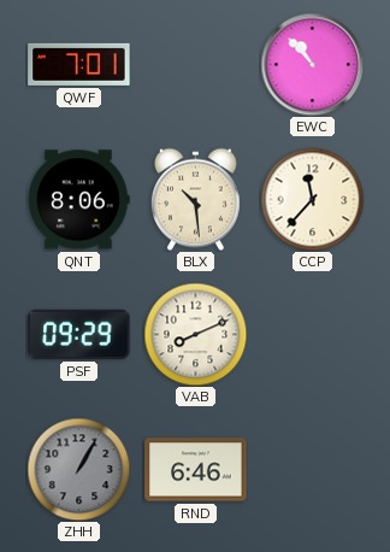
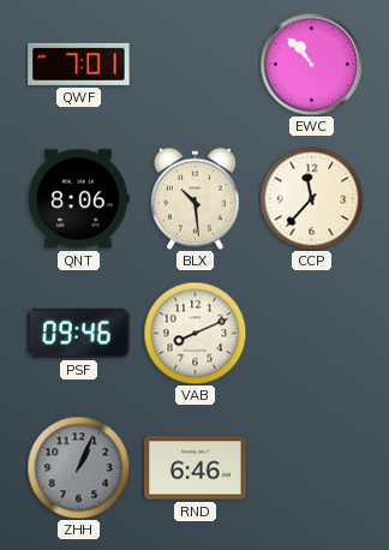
PSF: 09:29 -> 09:46
ZHH: 1:05 -> 1:04
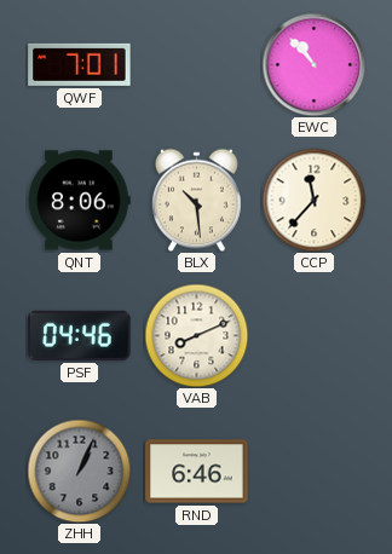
PSF: 09:46 -> 04:46
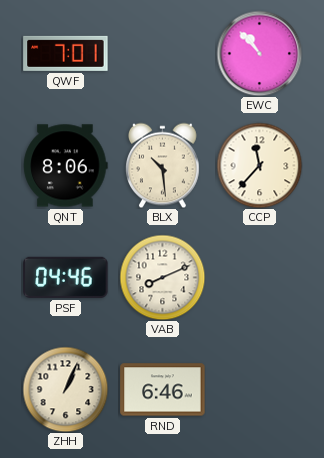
ZHH dial: grey -> cream
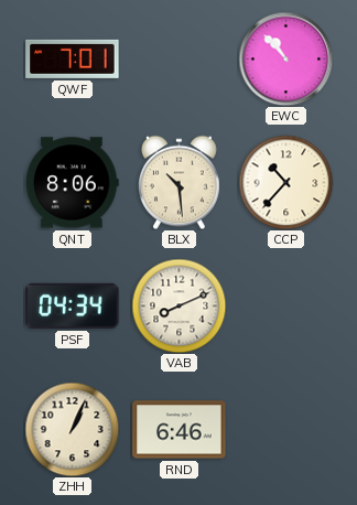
CCP: 11:37 -> 10:37
PSF: 04:46 -> 04:34
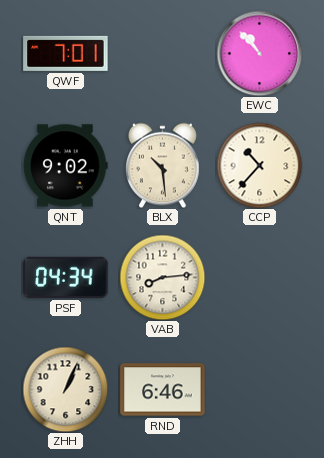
QNT: 8:06 -> 9:02
VAB: 8:11 -> 8:14
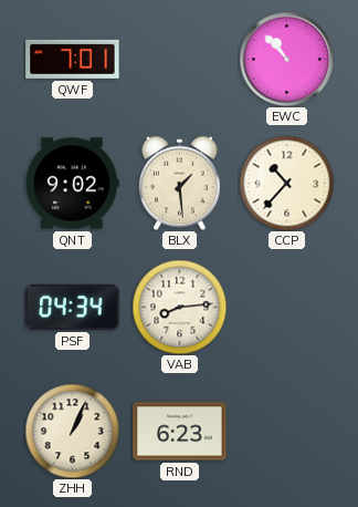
BLX: 10:29 -> 1:29
RND: 6:46 -> 6:23
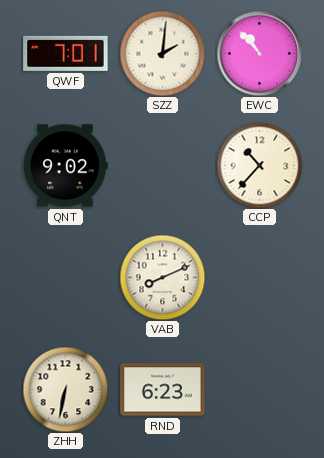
SZZ: none -> 2:01
BLX: 1:29 -> none
PSF: 04:34 -> none
VAB: 8:14 -> 8:11
ZHH: 1:04 -> 6:32
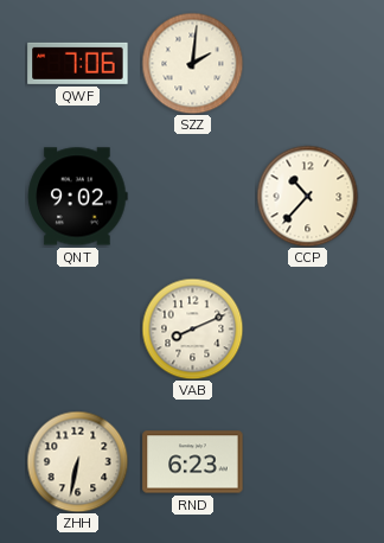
QWF: 7:01 -> 7:06
EWC: 10:53 -> none
